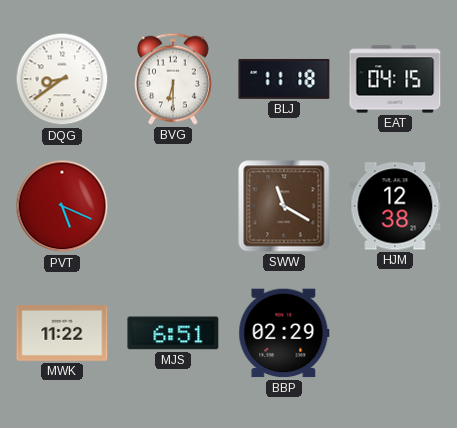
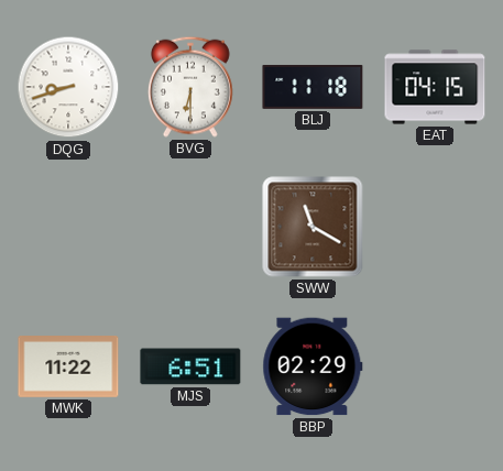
DQG: 8:39 -> 8:42
PVT: 5:19 -> none
HJM: 12:38 -> none
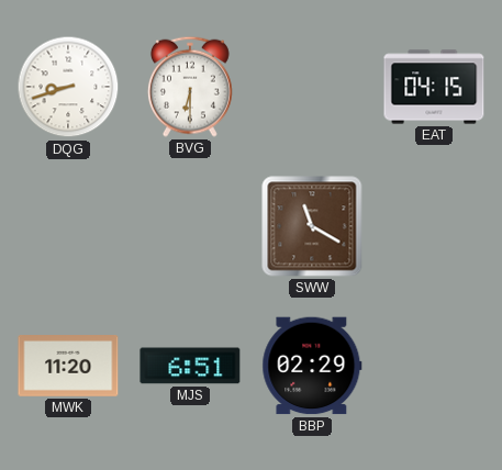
BLJ: 11:18 -> none
MWK: 11:22 -> 11:20
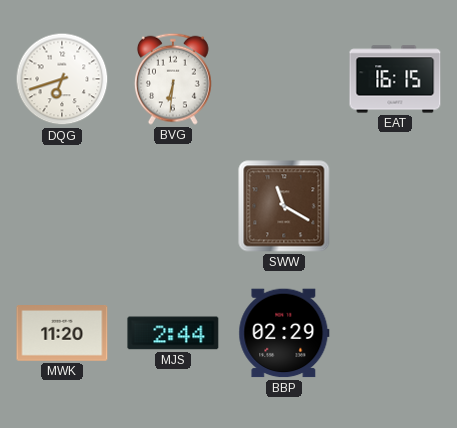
DQG: 8:42 -> 6:42
BVG: 6:30 -> 6:31
EAT: 04:15 -> 16:15
MJS: 6:51 -> 2:44
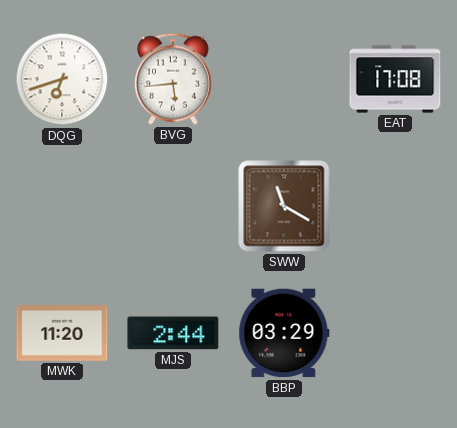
BVG: 6:31 -> 5:44
EAT: 16:15 -> 17:08
BBP: 02:29 -> 03:29
